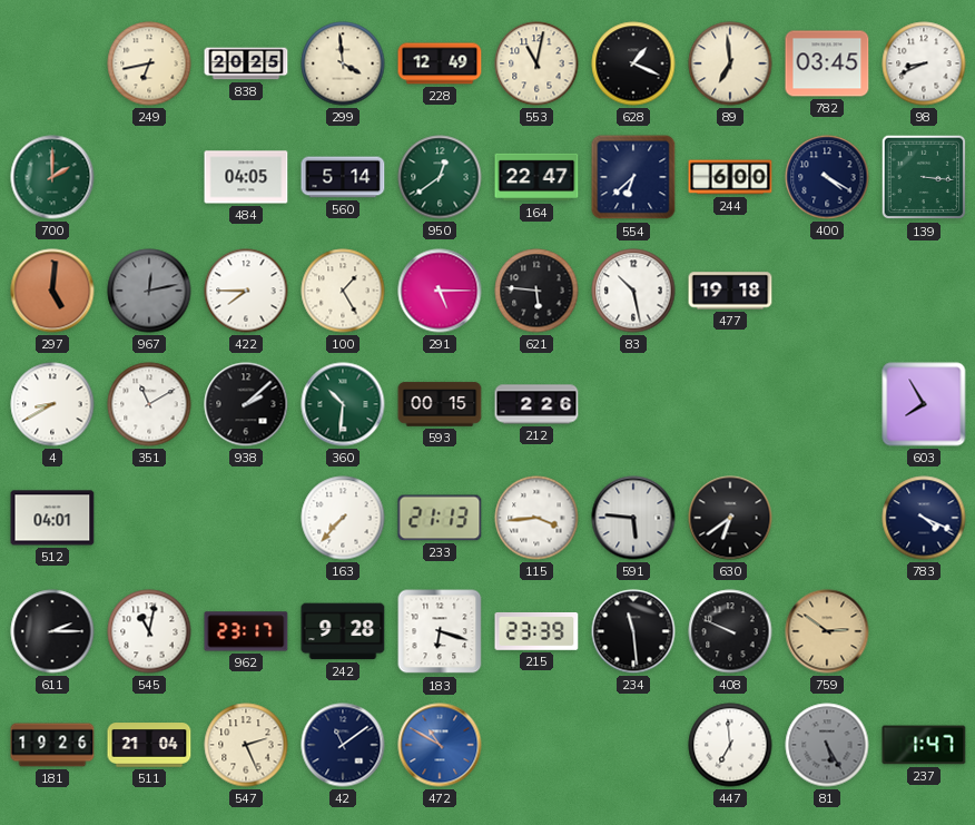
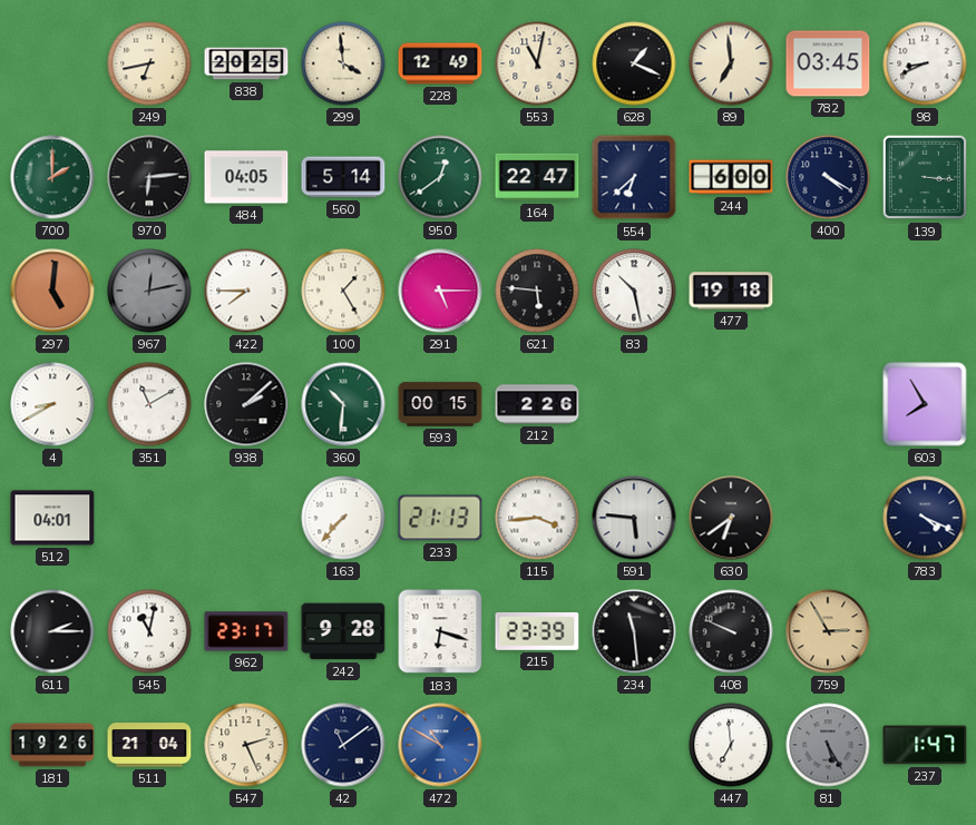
970: none -> 6:14
759: 2:51 -> 2:55
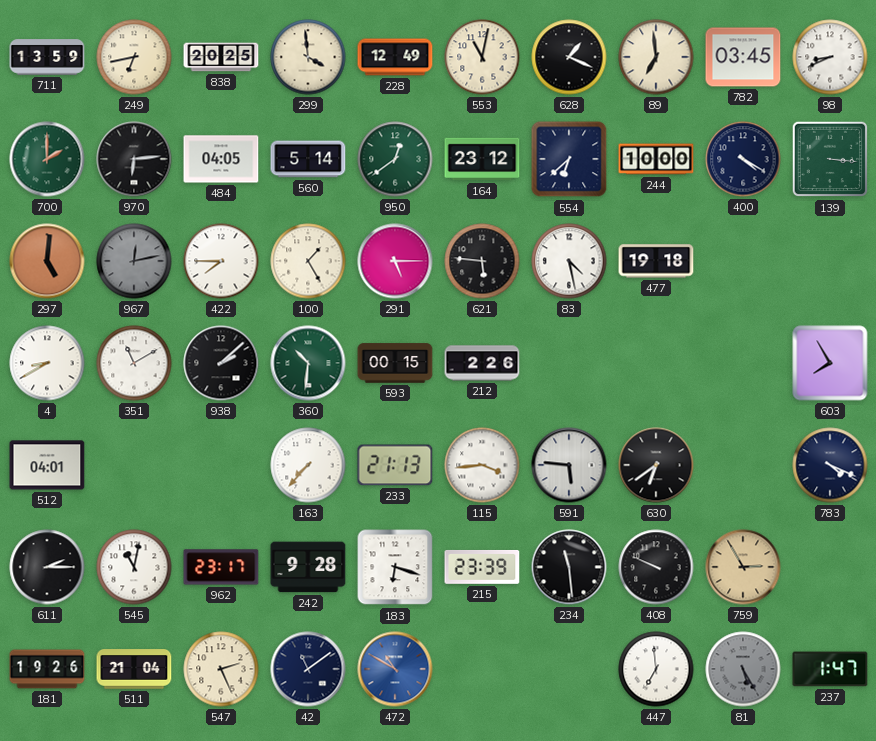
711: none -> 13:59
164: 22:47 -> 23:12
244: 6:00 -> 10:00
83: 10:28 -> 4:28
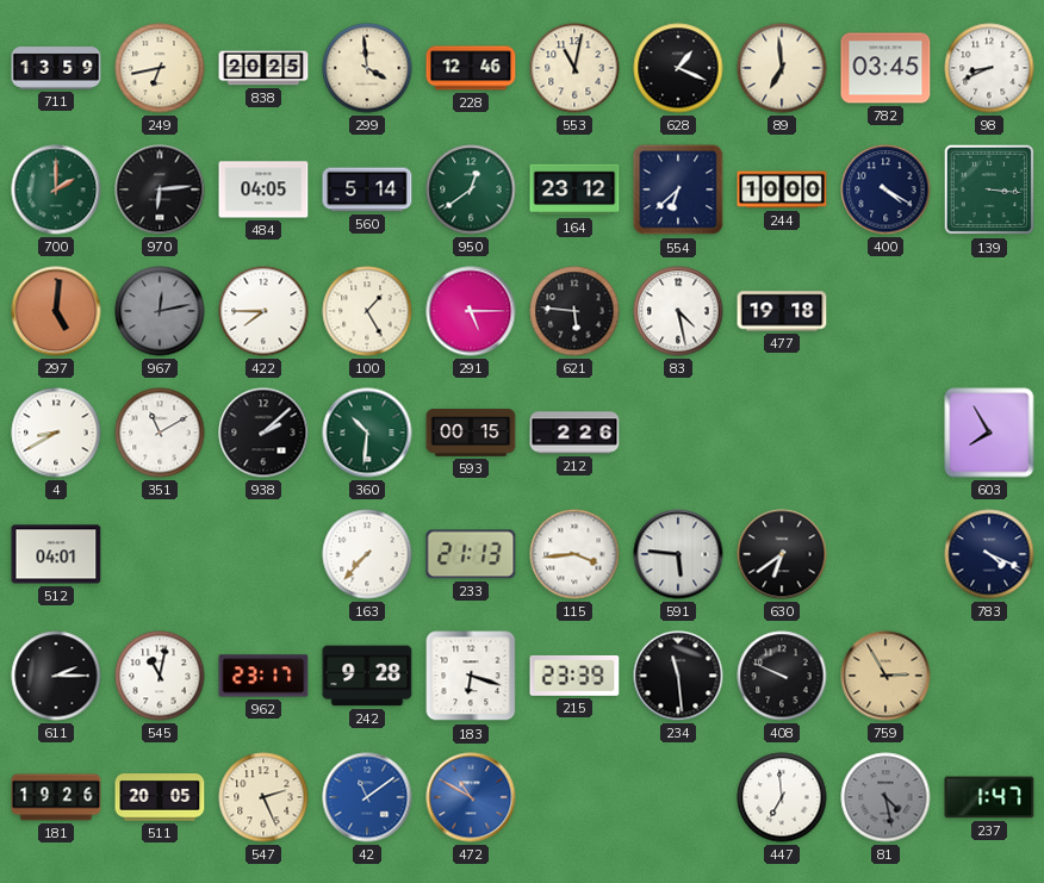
228: 12:49 -> 12:46
511: 21:04 -> 20:05
42 dial: navy -> blue
81: 5:25 -> 4:28
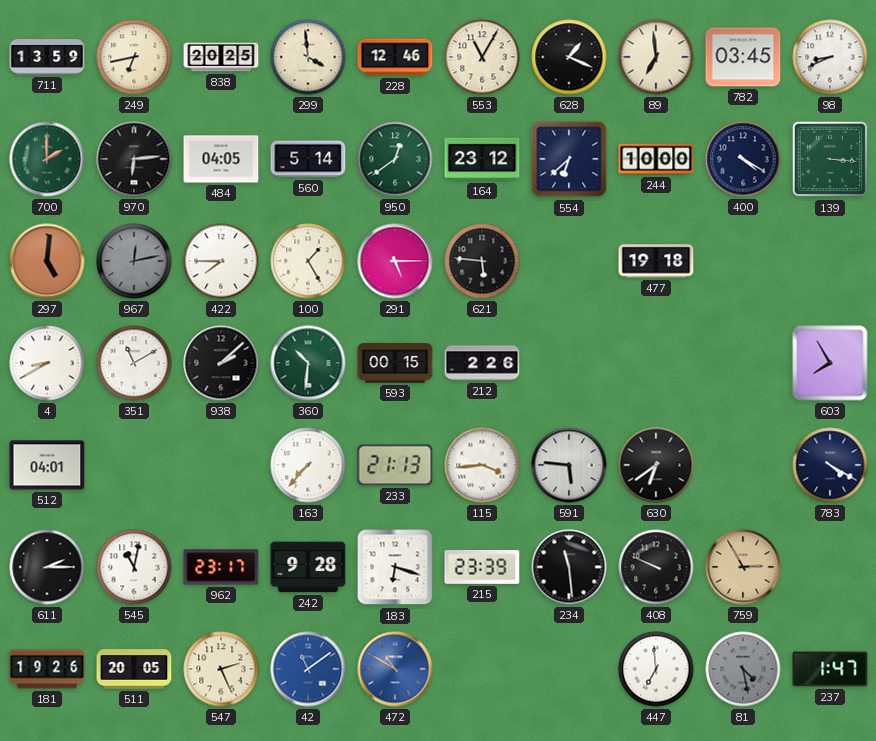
553: 11:02 -> 11:05
83: 4:28 -> none
783: 4:19 -> 4:20
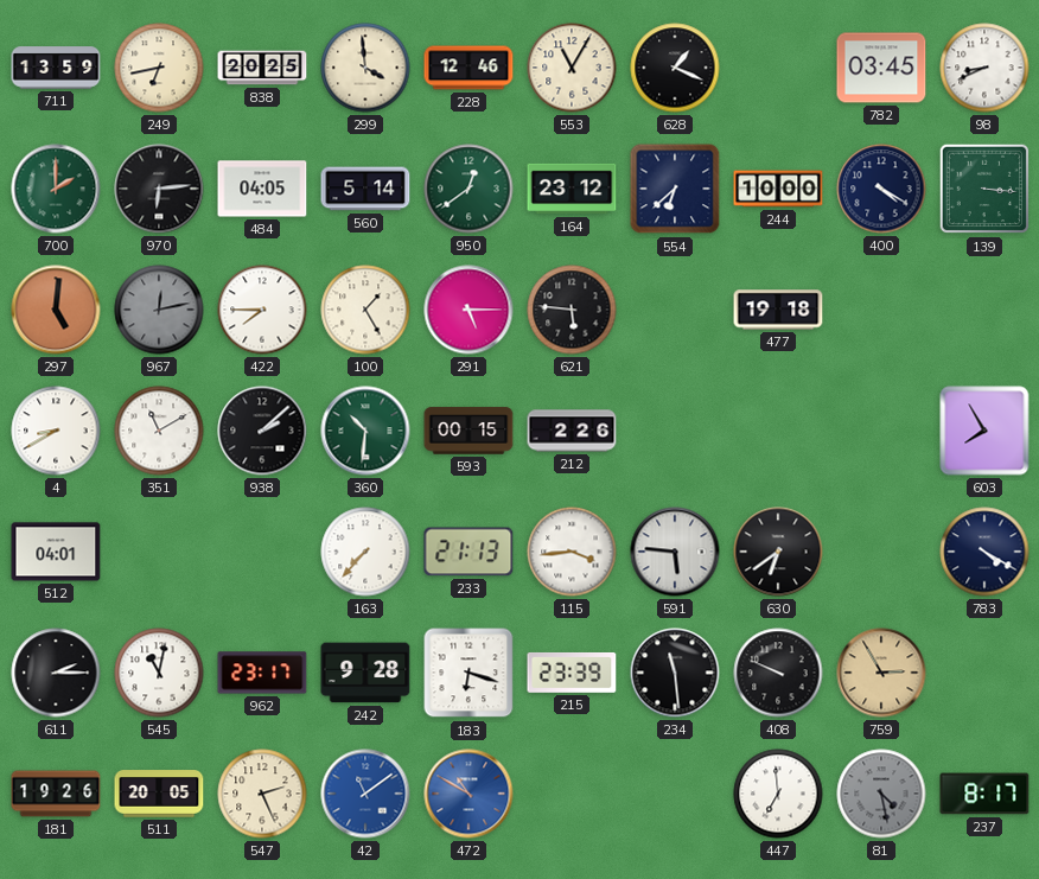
89: 6:59 -> none
237: 1:47 -> 8:17
